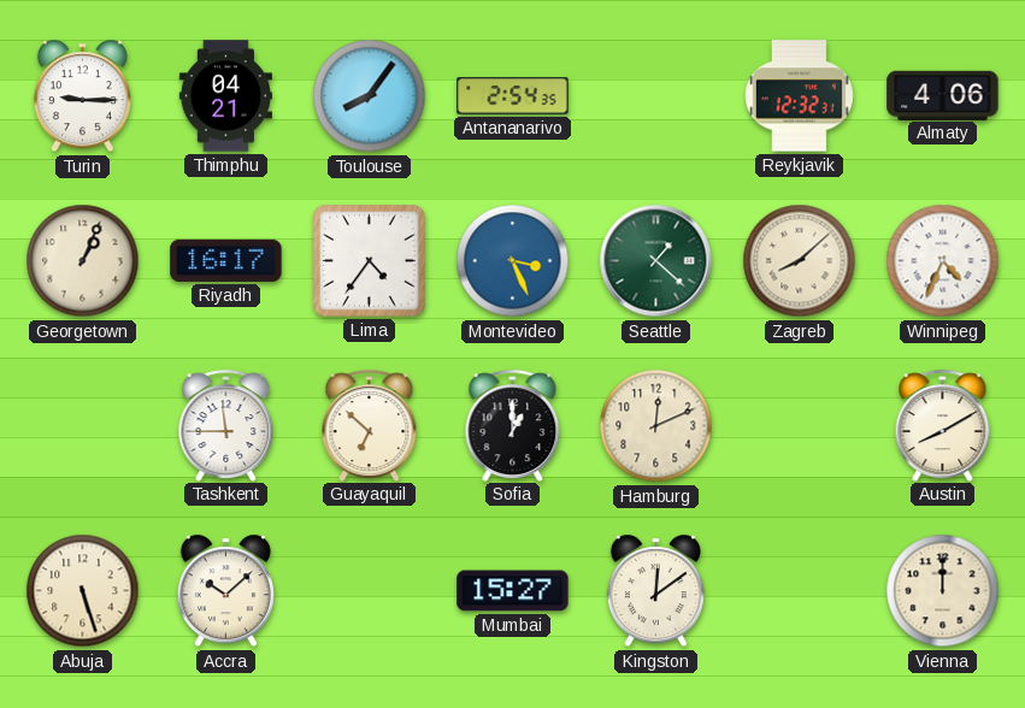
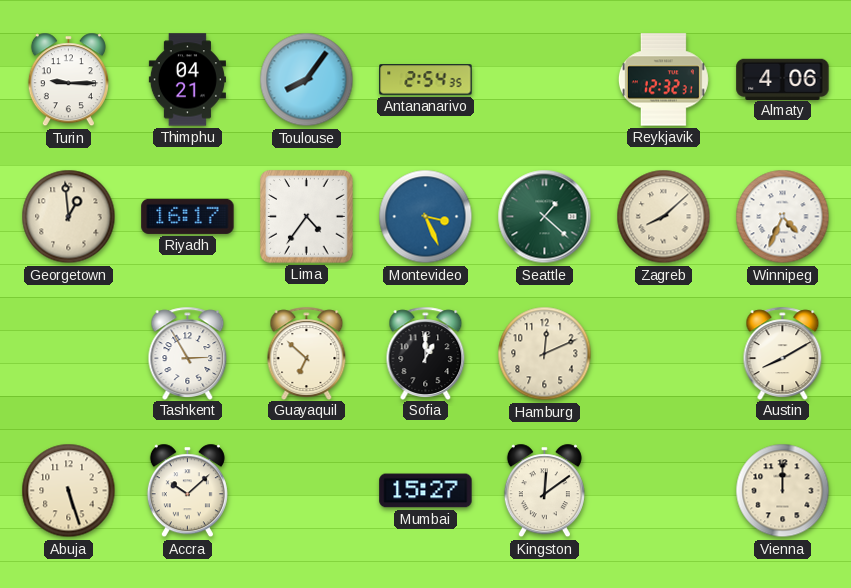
Georgetown: 1:04 -> 12:59
Tashkent: 11:45 -> 2:55
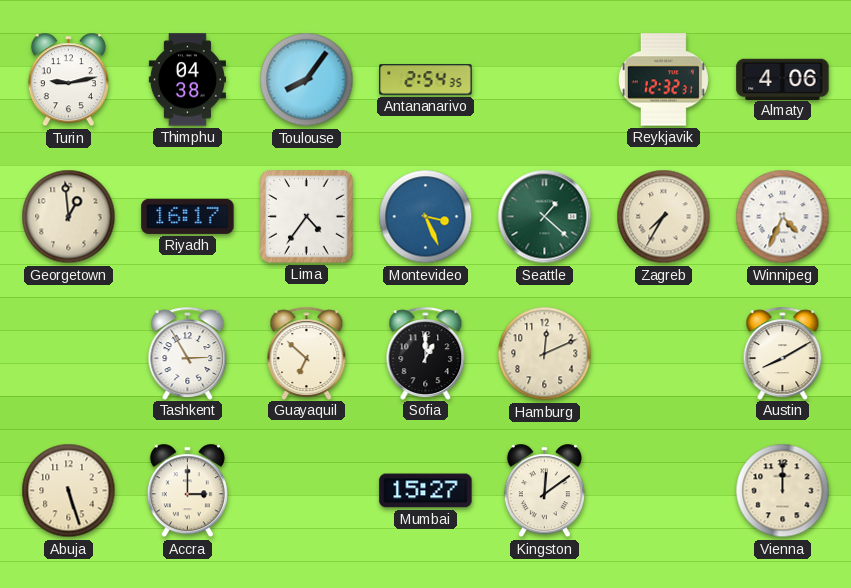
Turin: 9:15 -> 9:13
Thimphu: 04:21 -> 04:38
Zagreb: 8:08 -> 7:35
Accra: 10:08 -> 3:00
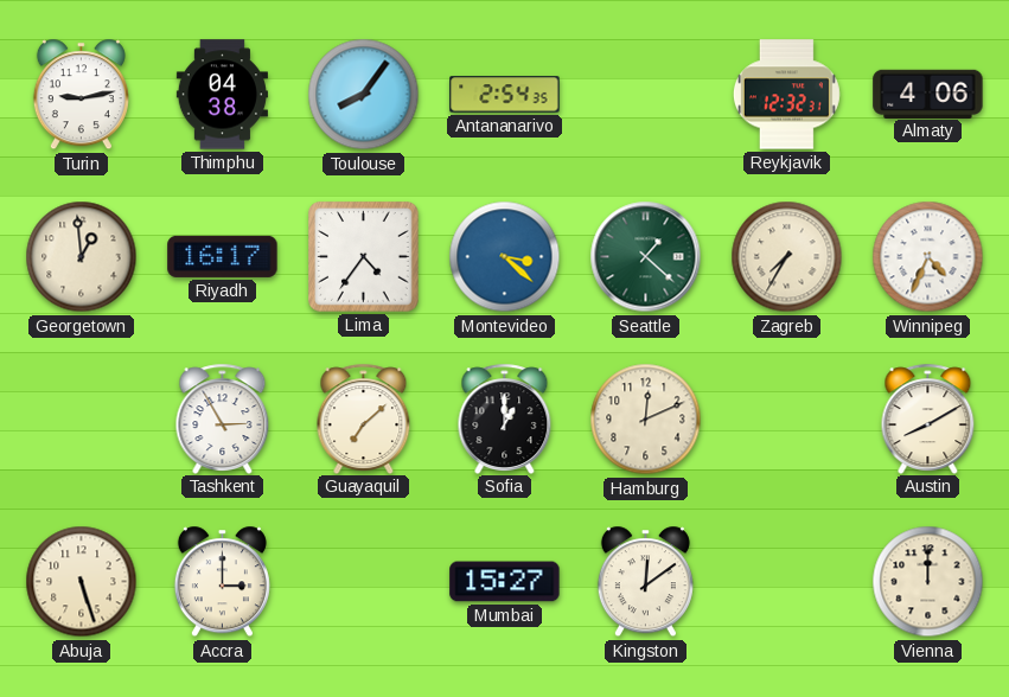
Montevideo: 3:26 -> 3:22
Guayaquil: 6:52 -> 7:08
